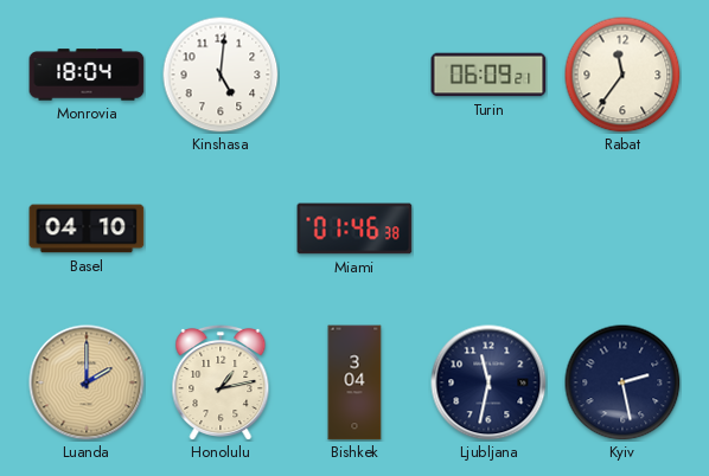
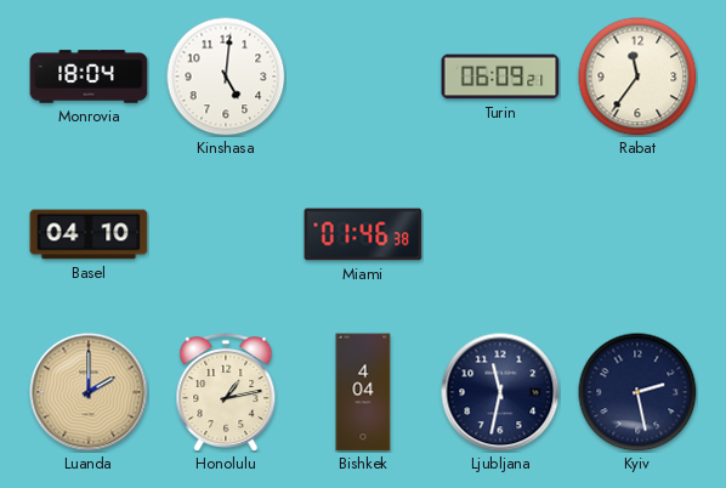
Bishkek: 3:04 -> 4:04
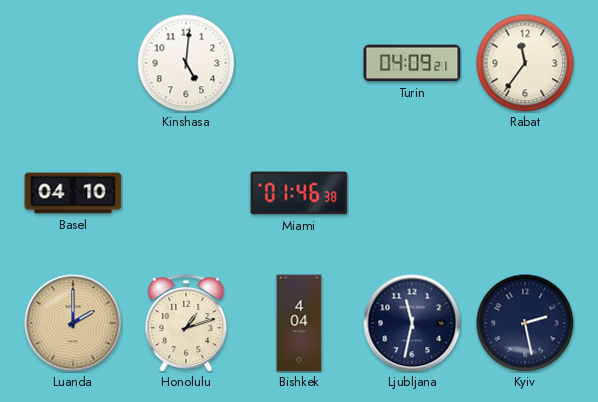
Monrovia: 18:04 -> none
Turin: 06:09 -> 04:09
Honolulu: 1:13 -> 1:12
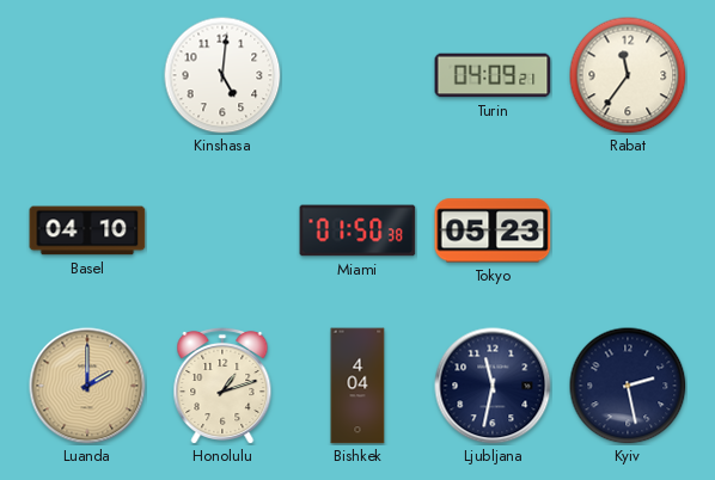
Miami: 01:46 -> 01:50
Tokyo: none -> 05:23
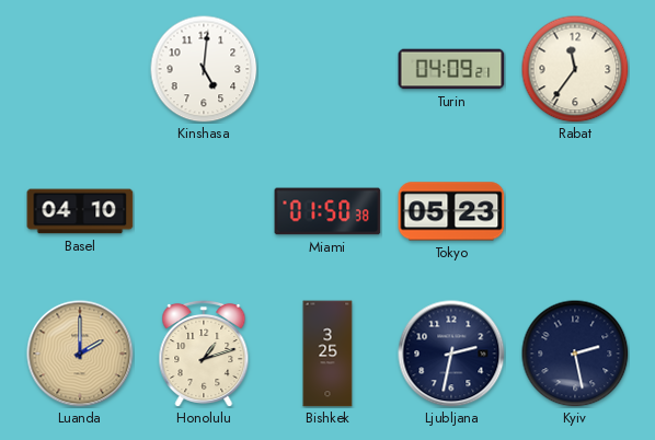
Bishkek: 4:04 -> 3:25
Ljubljana: 11:32 -> 2:32
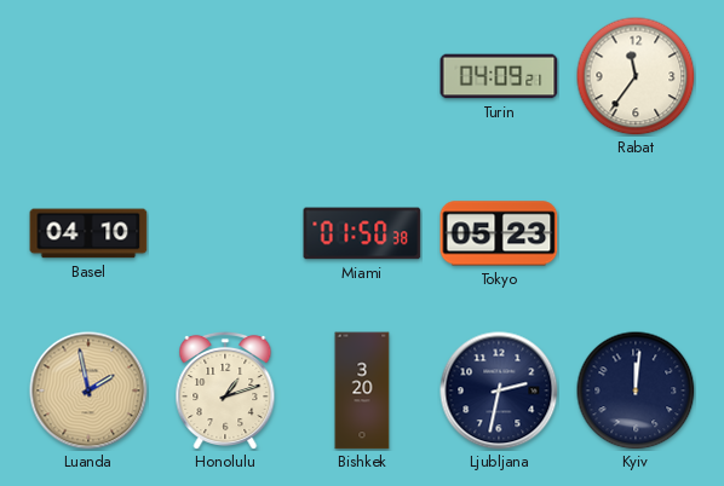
Kinshasa: 5:01 -> none
Luanda: 2:00 -> 1:58
Bishkek: 3:25 -> 3:20
Kyiv: 2:28 -> 12:01
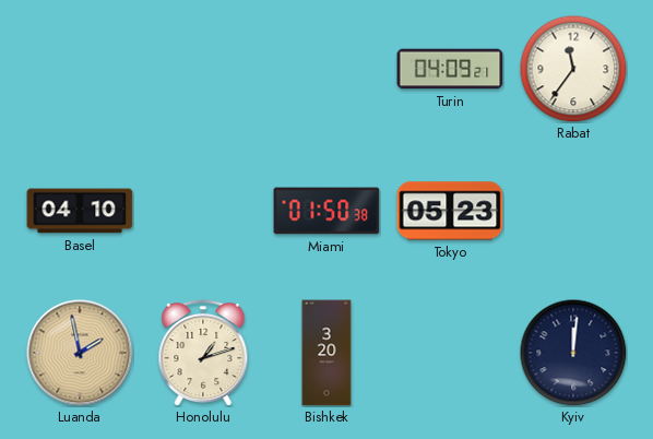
Ljubljana: 2:32 -> none
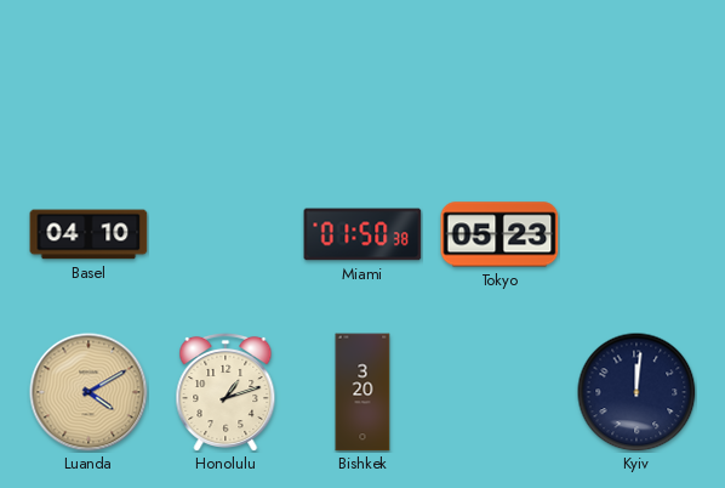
Turin: 04:09 -> none
Rabat: 11:36 -> none
Luanda: 1:58 -> 4:10
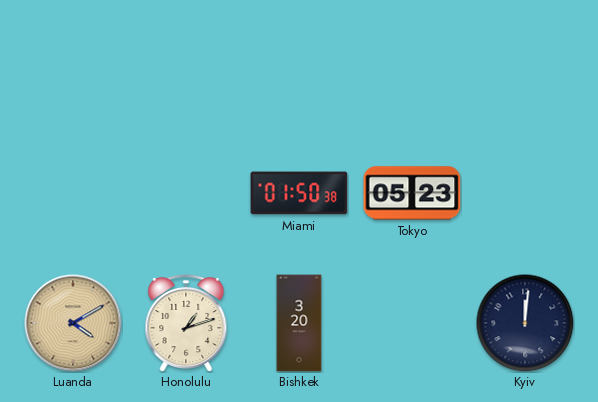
Basel: 04:10 -> none
